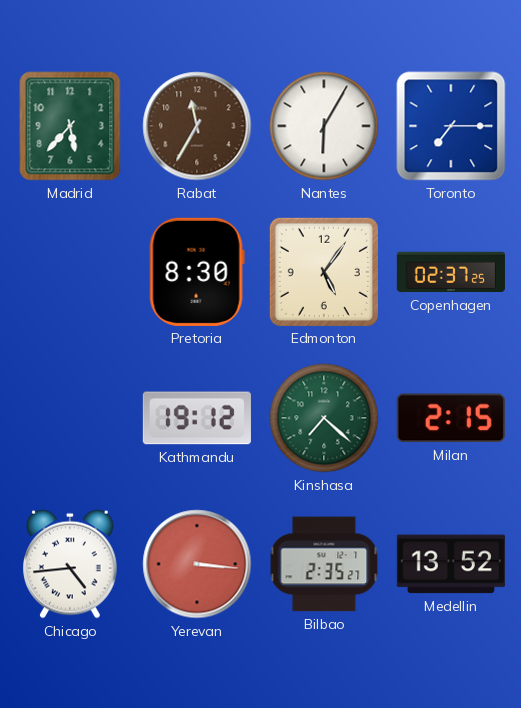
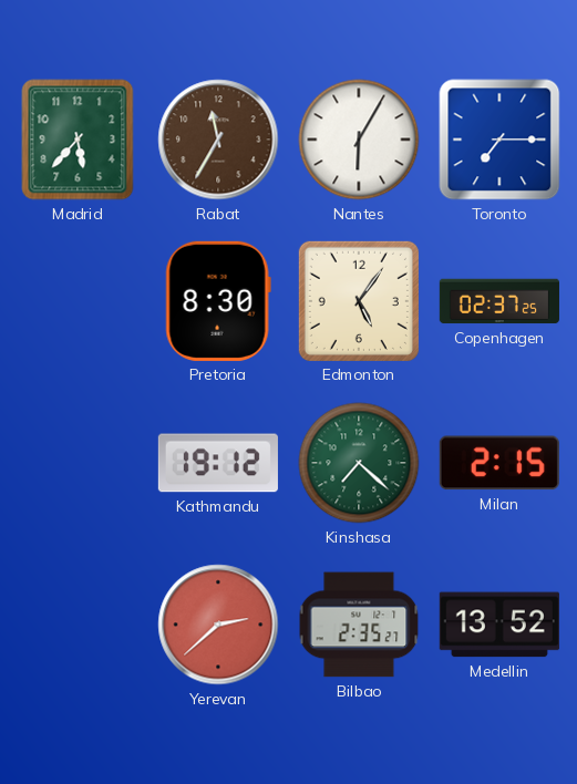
Chicago: 4:44 -> none
Yerevan: 3:16 -> 2:38
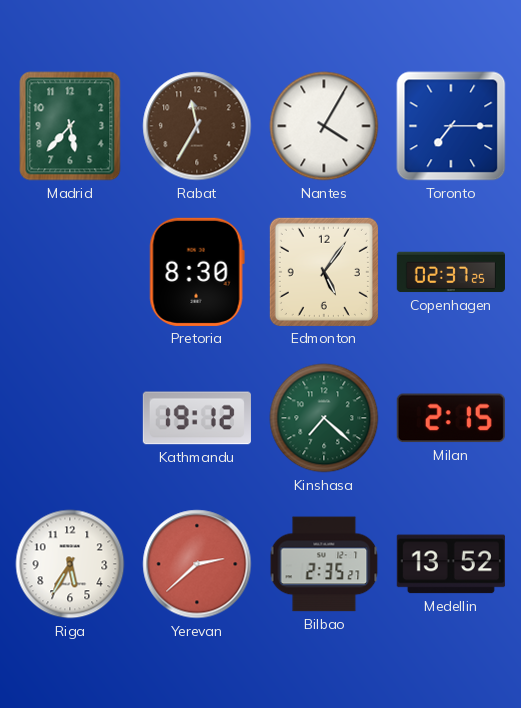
Nantes: 6:05 -> 4:05
Riga: none -> 5:35
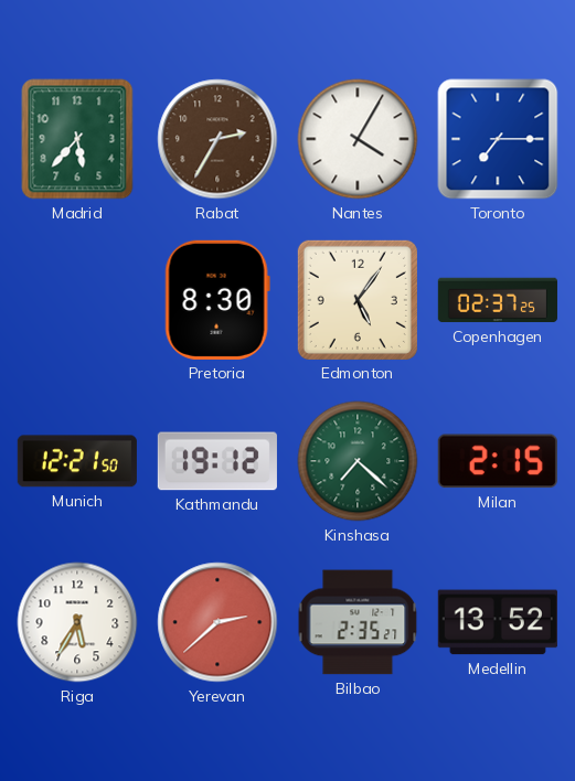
Rabat: 11:35 -> 2:35
Munich: none -> 12:21
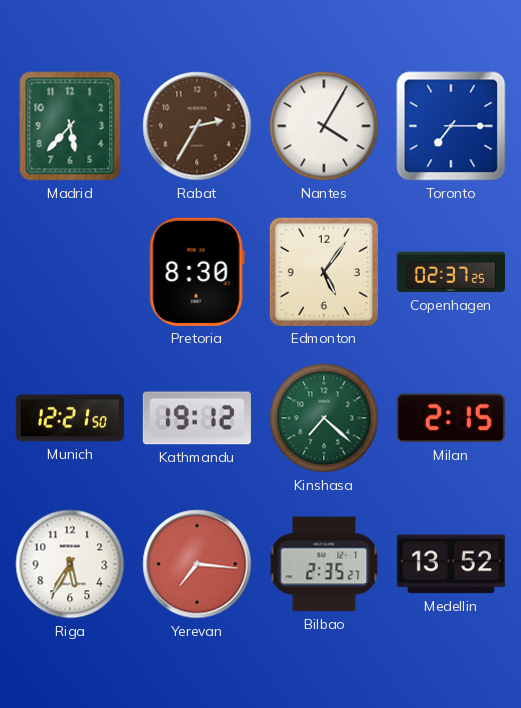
Yerevan: 2:38 -> 7:16
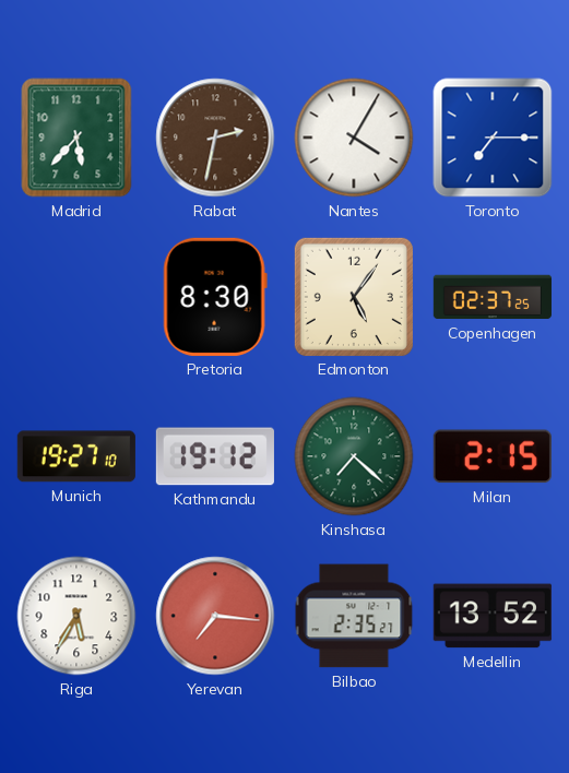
Rabat: 2:35 -> 2:32
Munich: 12:21 -> 19:27
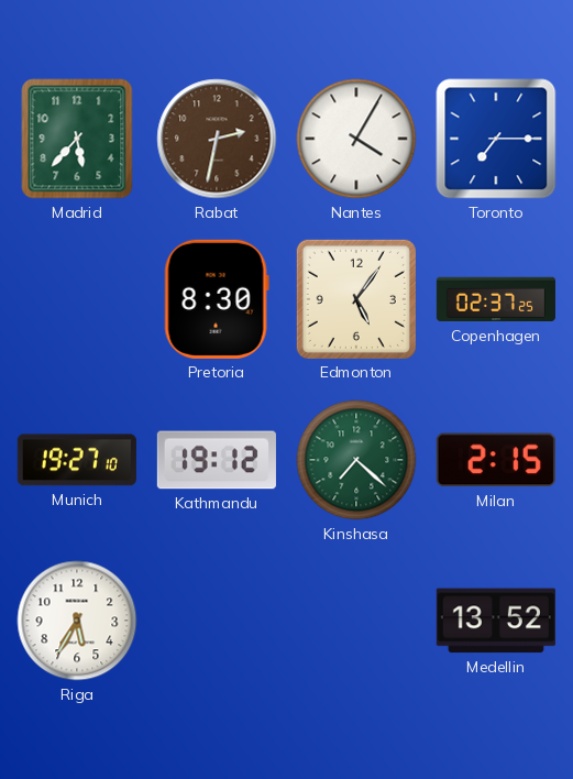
Yerevan: 7:16 -> none
Bilbao: 2:35 -> none
